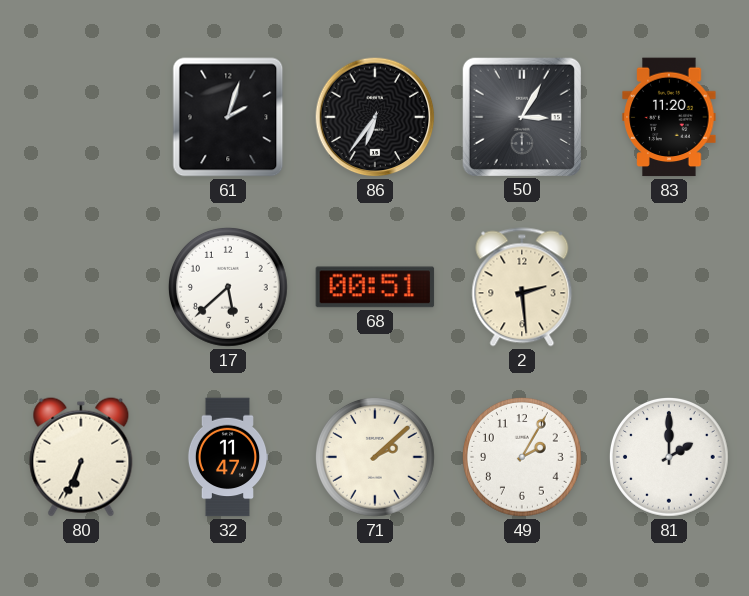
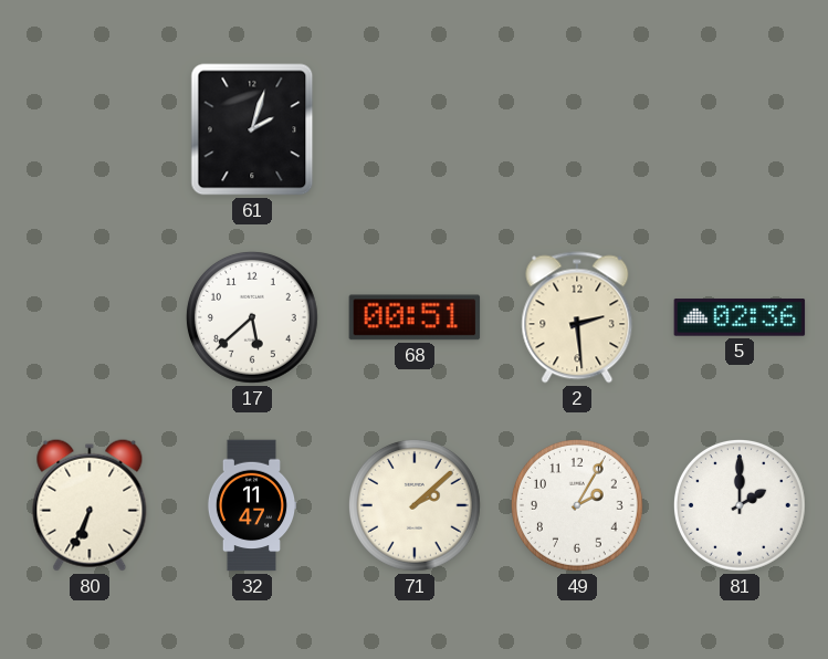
86: 6:36 -> none
50: 3:05 -> none
83: 11:20 -> none
5: none -> 02:36
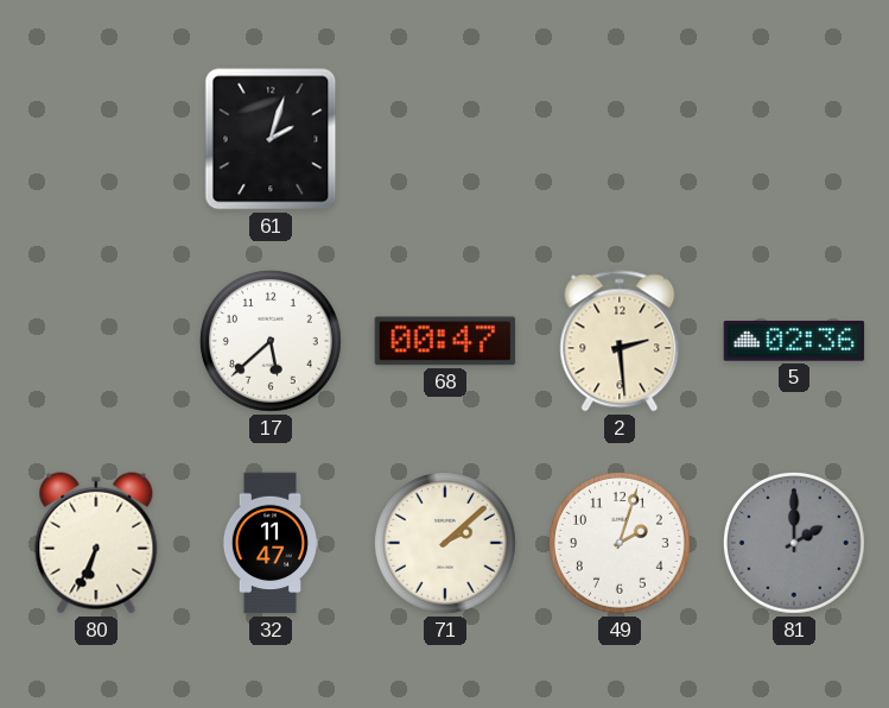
68: 00:51 -> 00:47
49: 2:05 -> 2:03
81 dial: white -> grey
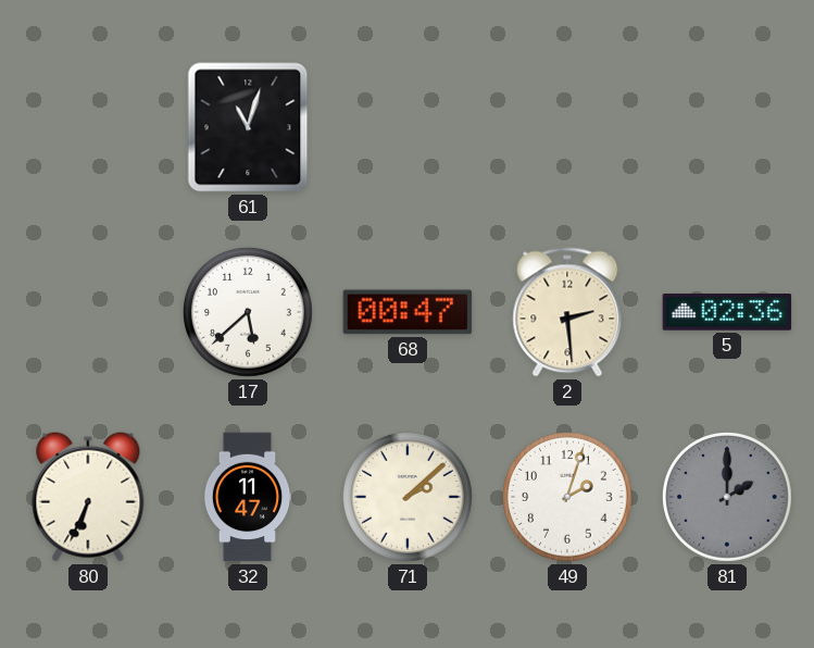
61: 2:03 -> 11:03
